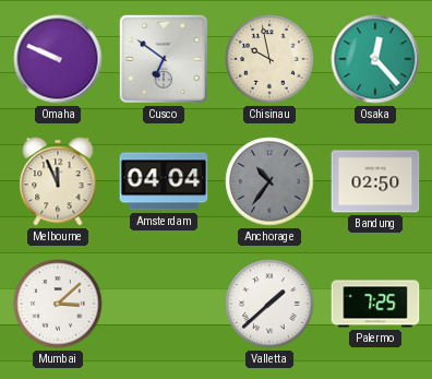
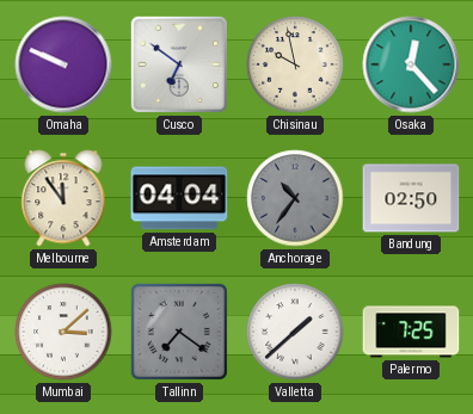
Melbourne: 11:56 -> 11:54
Tallinn: none -> 7:21
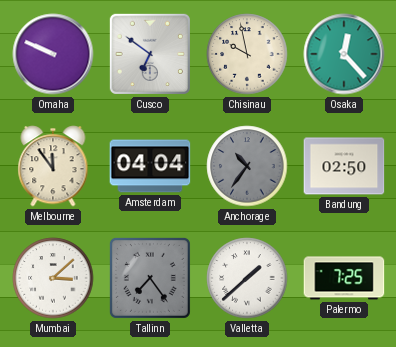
Tallinn: 7:21 -> 7:24
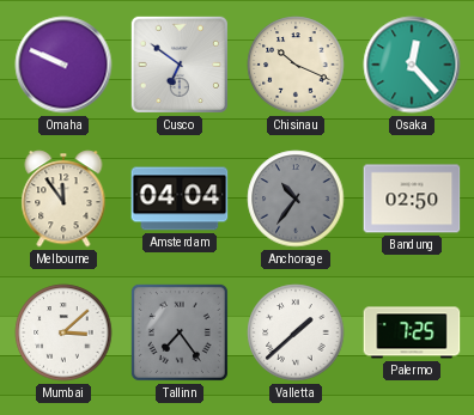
Chisinau: 9:58 -> 10:19
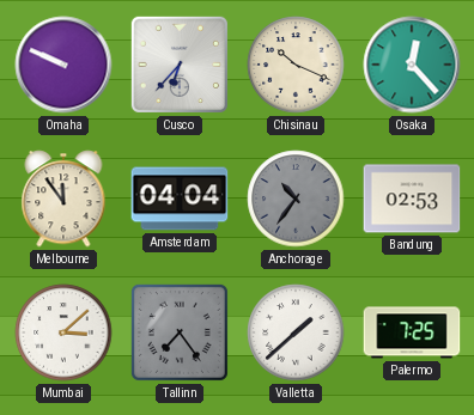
Cusco: 6:51 -> 6:37
Bandung: 02:50 -> 02:53
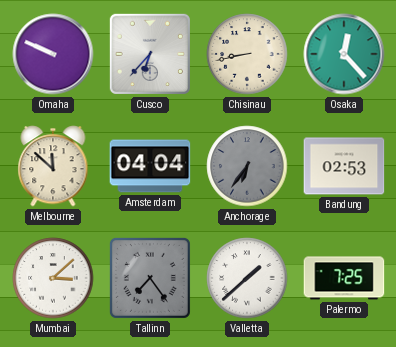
Chisinau: 10:19 -> 8:43
Melbourne: 11:54 -> 11:52
Anchorage: 10:36 -> 6:36
